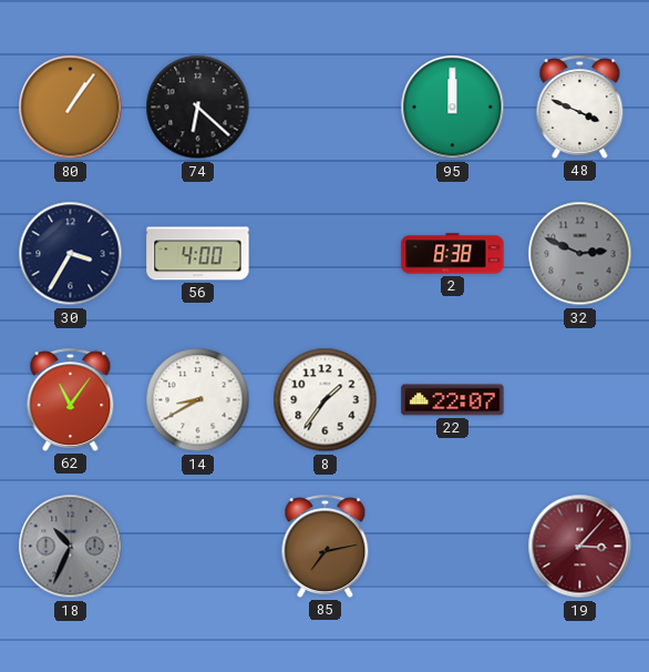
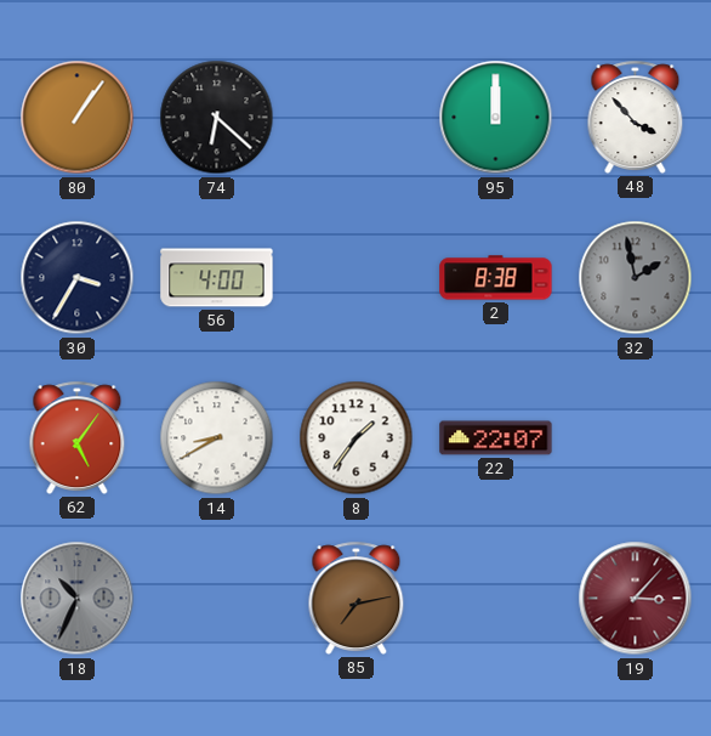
48: 3:49 -> 3:53
32: 2:49 -> 1:58
62: 11:06 -> 5:06
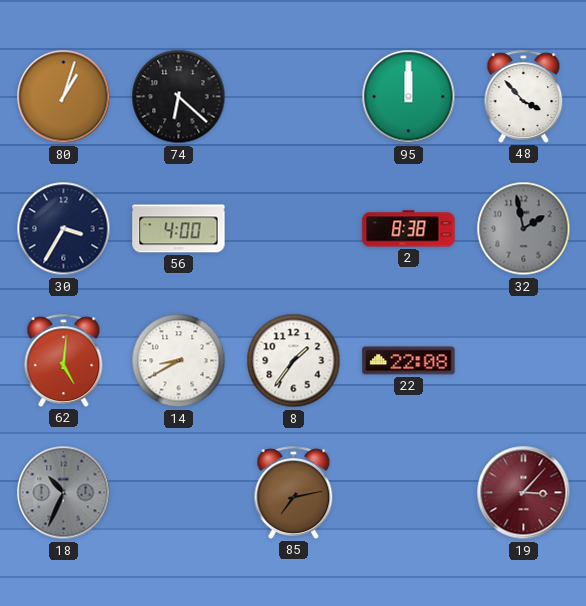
80: 1:06 -> 1:03
62: 5:06 -> 5:01
22: 22:07 -> 22:08
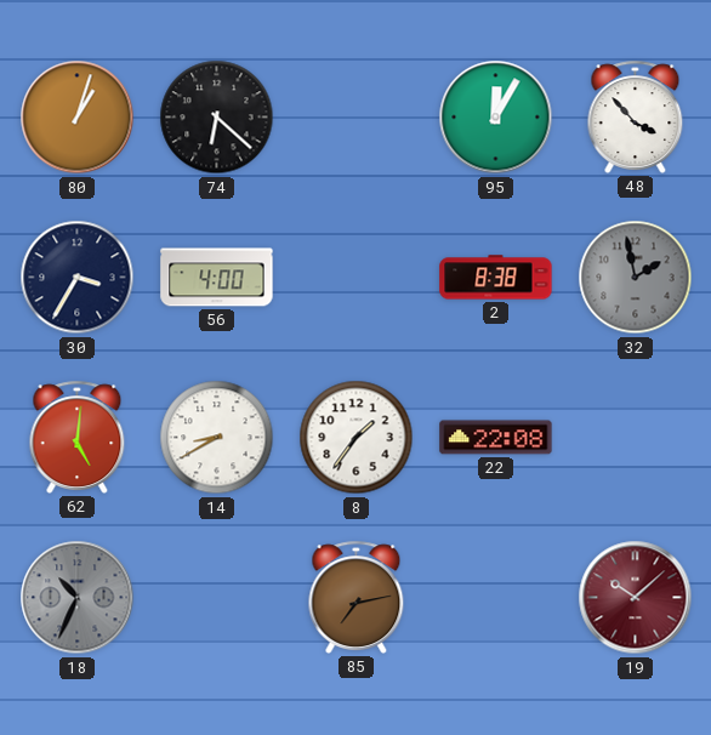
95: 12:00 -> 12:05
19: 3:07 -> 10:08
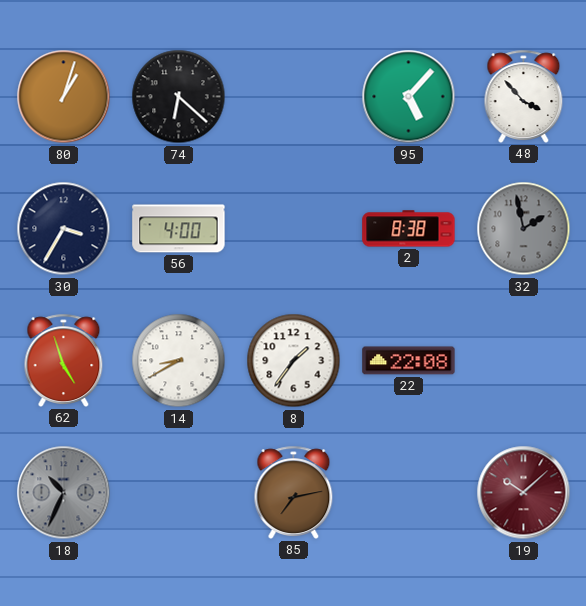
95: 12:05 -> 5:07
62: 5:01 -> 4:57
